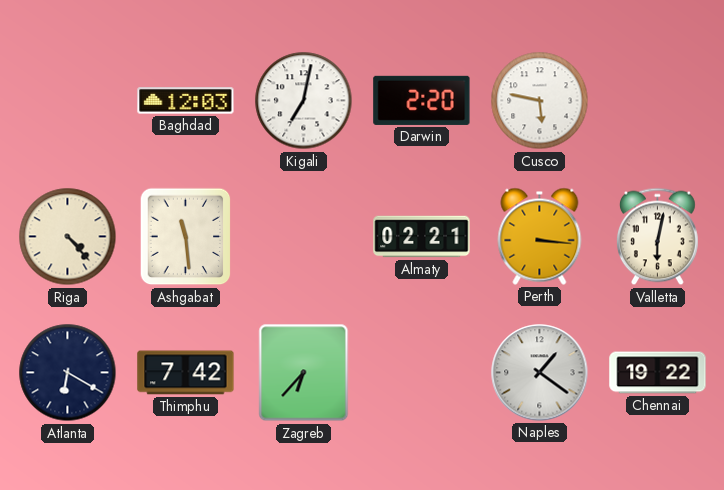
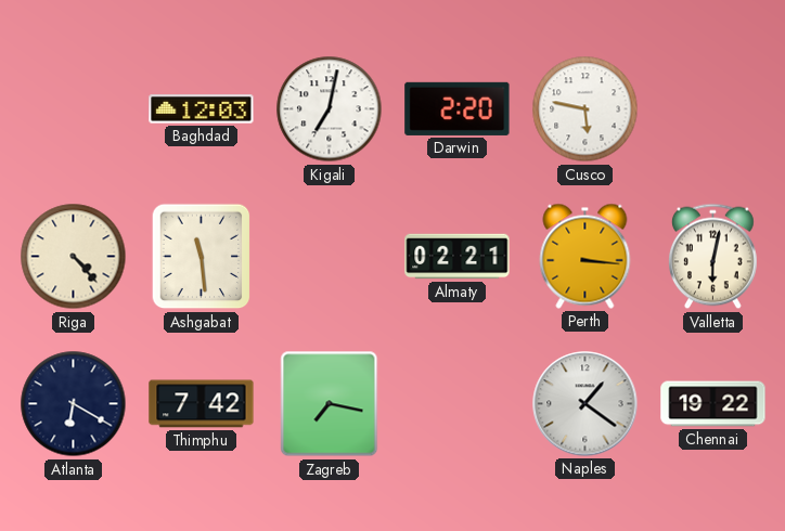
Zagreb: 6:37 -> 7:17
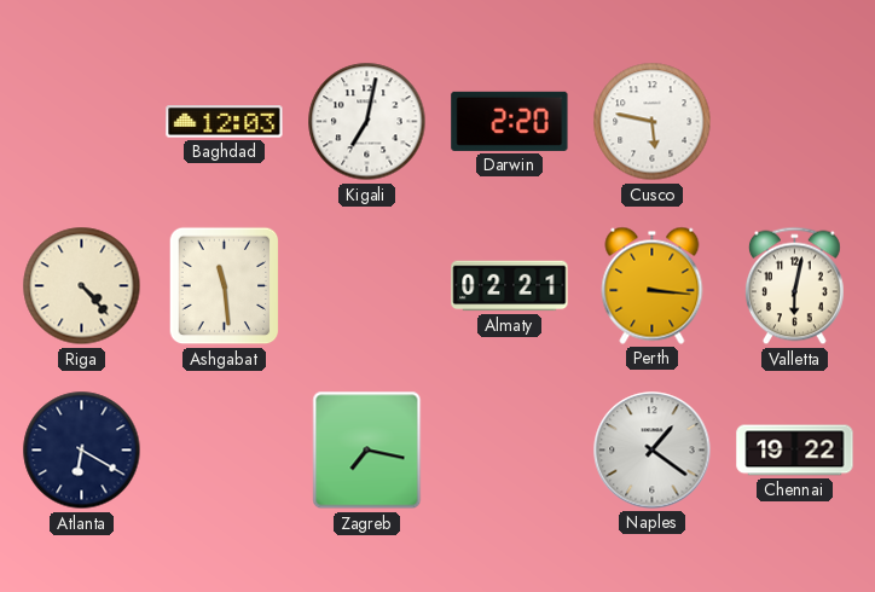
Thimphu: 7:42 -> none
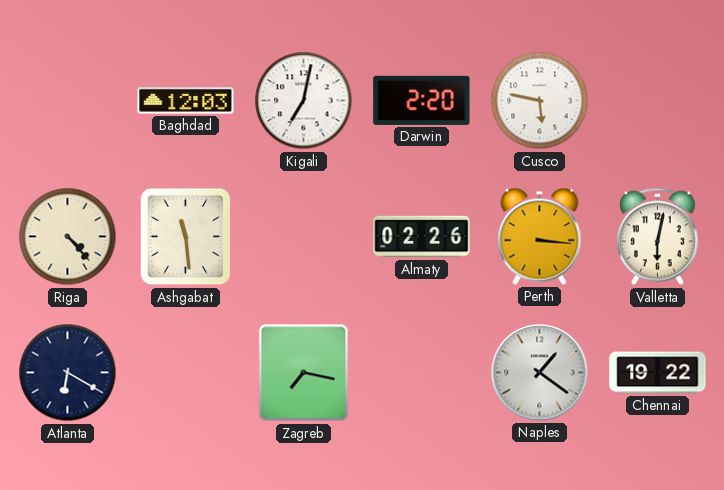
Almaty: 02:21 -> 02:26
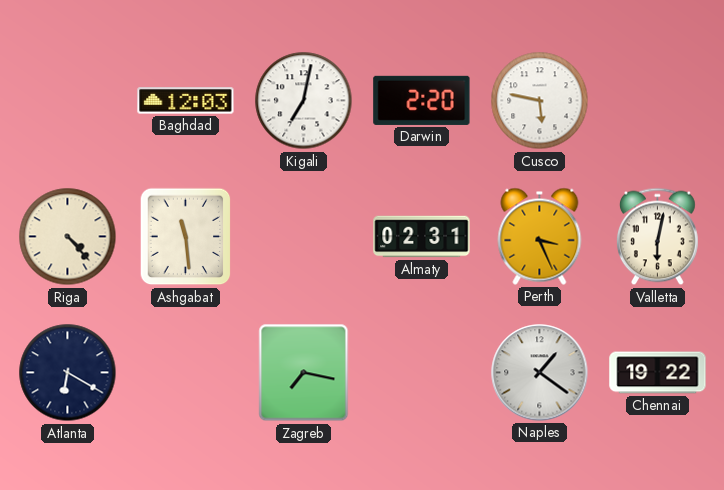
Almaty: 02:26 -> 02:31
Perth: 3:16 -> 3:26
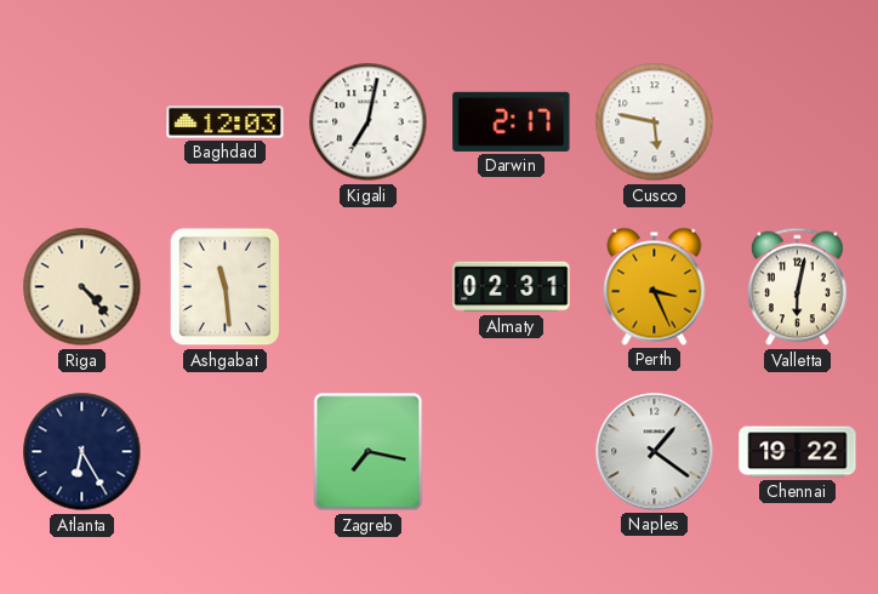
Darwin: 2:20 -> 2:17
Atlanta: 6:20 -> 6:25
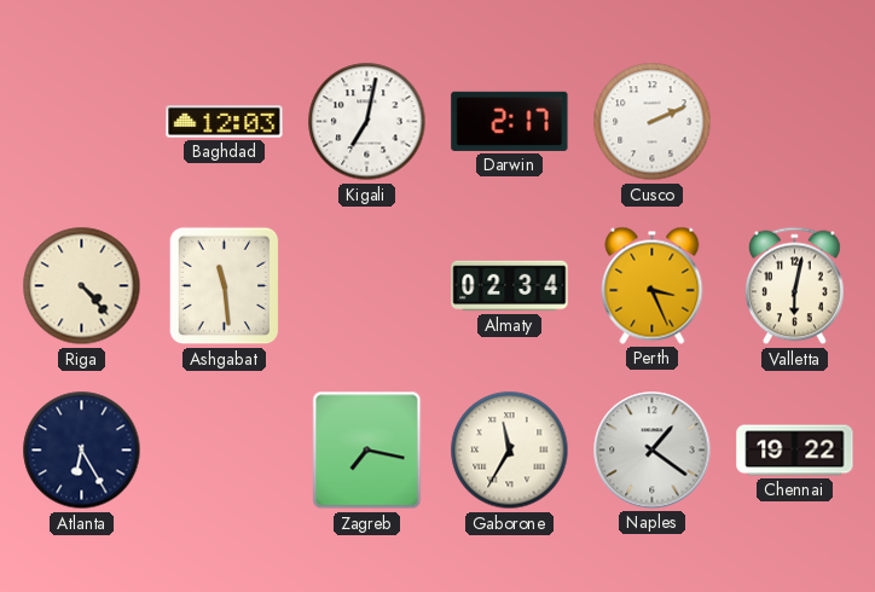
Cusco: 5:47 -> 2:11
Almaty: 02:31 -> 02:34
Gaborone: none -> 11:35
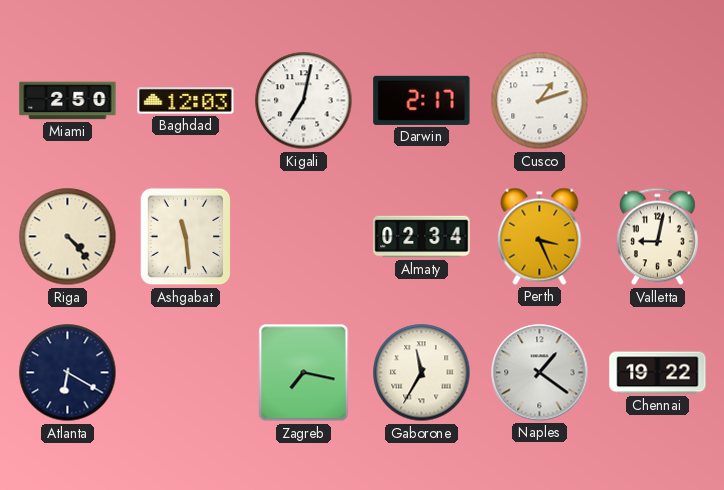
Miami: none -> 2:50
Cusco: 2:11 -> 1:12
Valletta: 6:02 -> 9:02
Atlanta: 6:25 -> 6:20
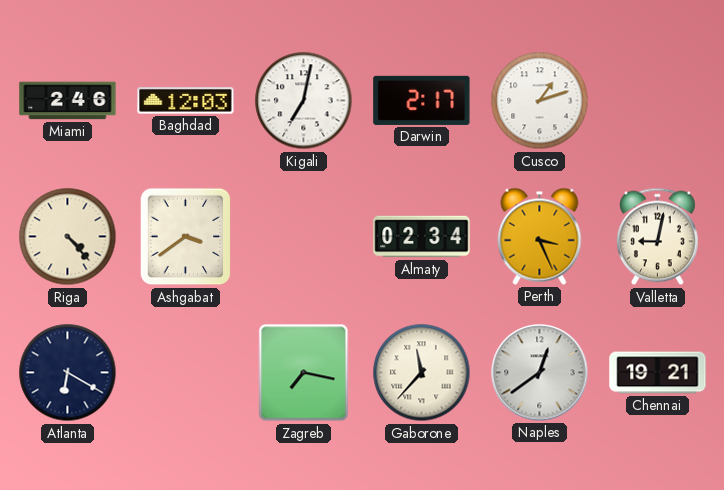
Miami: 2:50 -> 2:46
Ashgabat: 11:29 -> 3:39
Gaborone: 11:35 -> 11:37
Naples: 1:21 -> 12:39
Chennai: 19:22 -> 19:21
